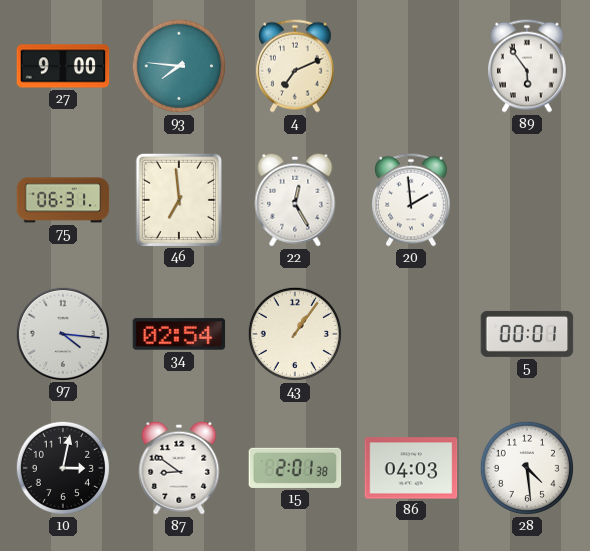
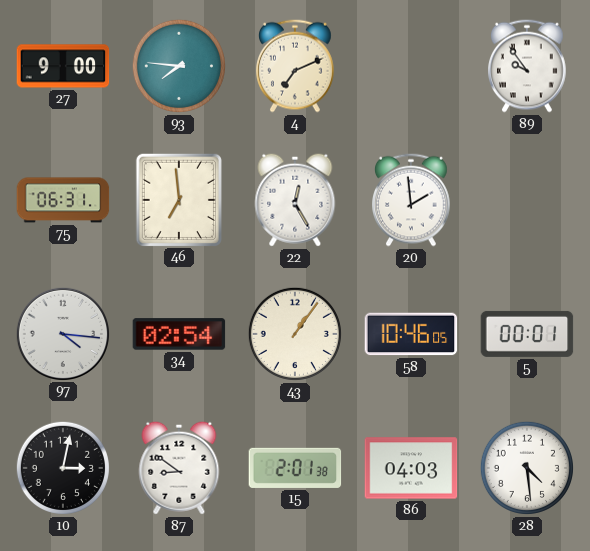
89: 5:54 -> 9:54
58: none -> 10:46
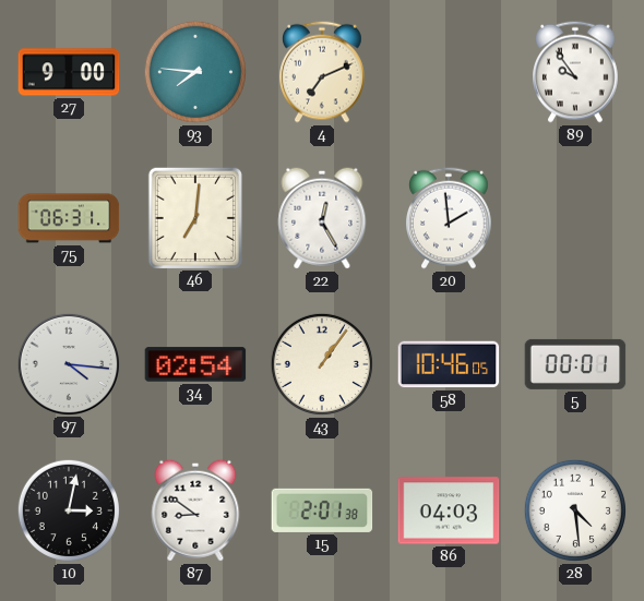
46: 6:59 -> 7:01
